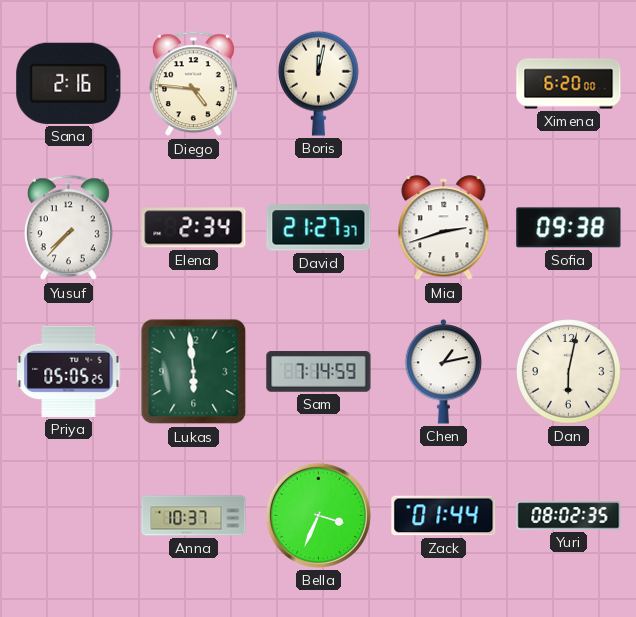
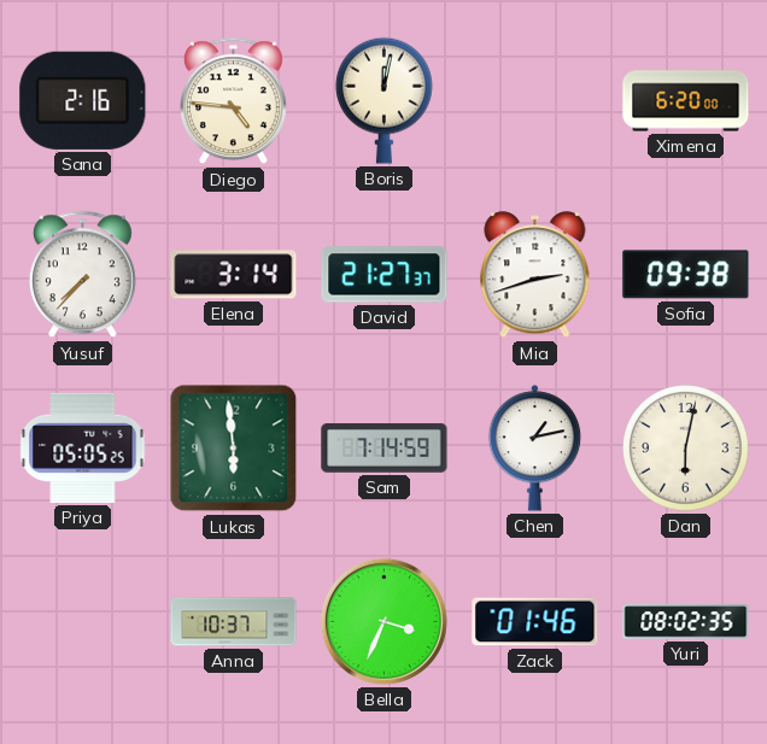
Elena: 2:34 -> 3:14
Zack: 01:44 -> 01:46
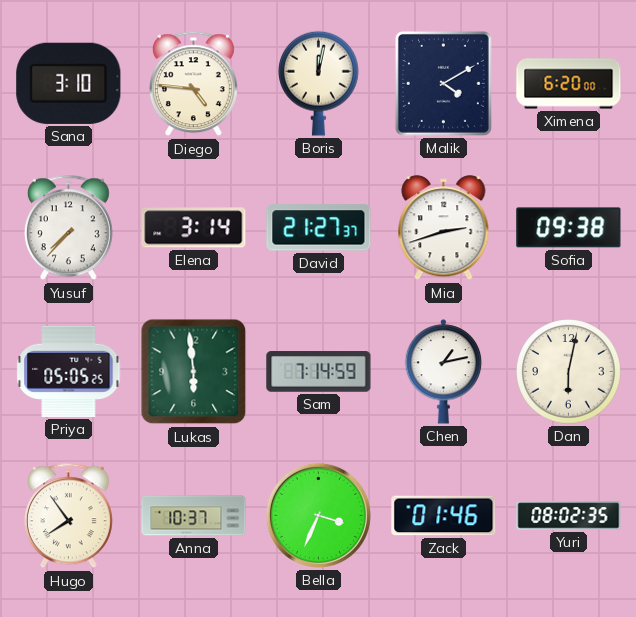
Sana: 2:16 -> 3:10
Malik: none -> 4:10
Hugo: none -> 7:54
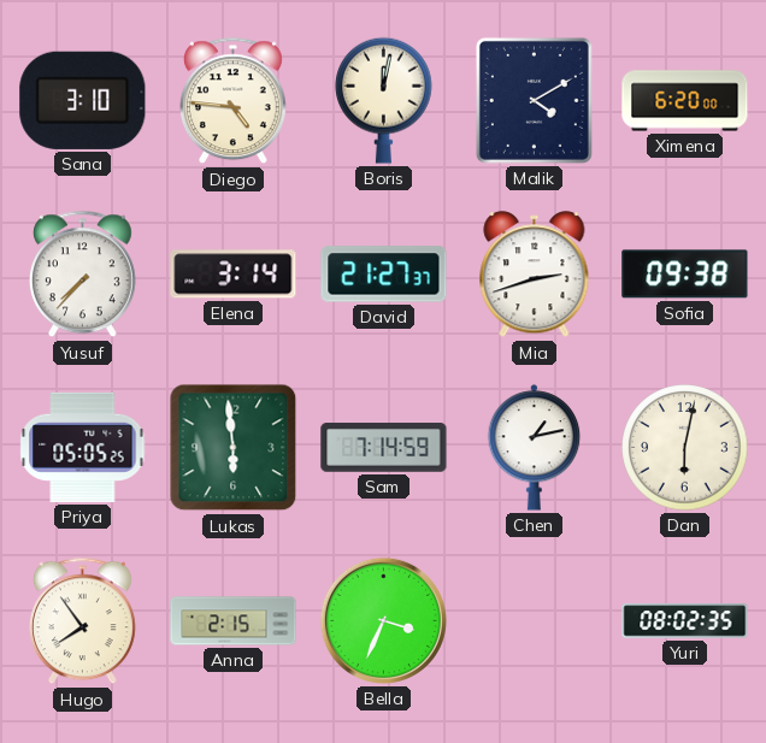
Anna: 10:37 -> 2:15
Zack: 01:46 -> none
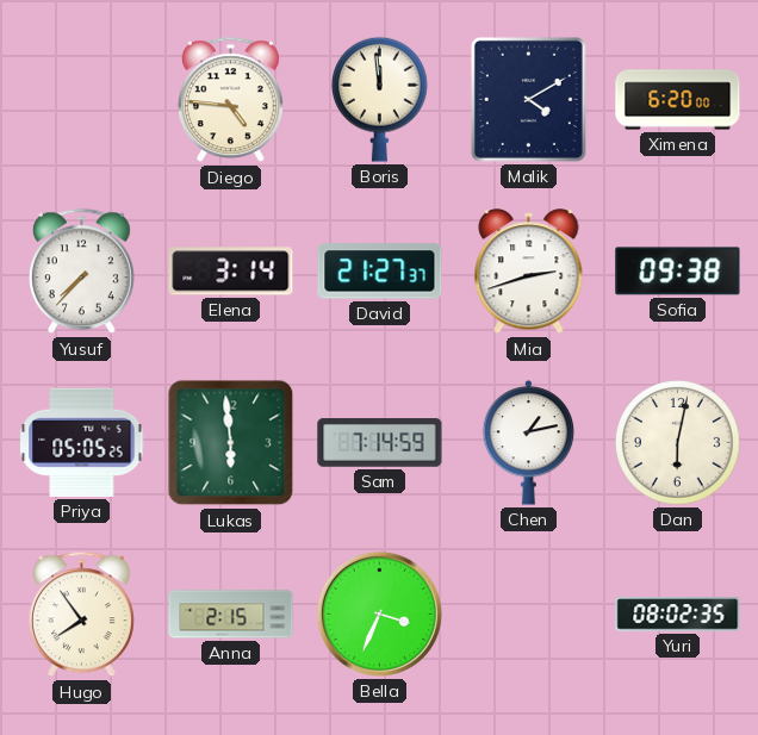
Sana: 3:10 -> none
Boris: 12:02 -> 11:59
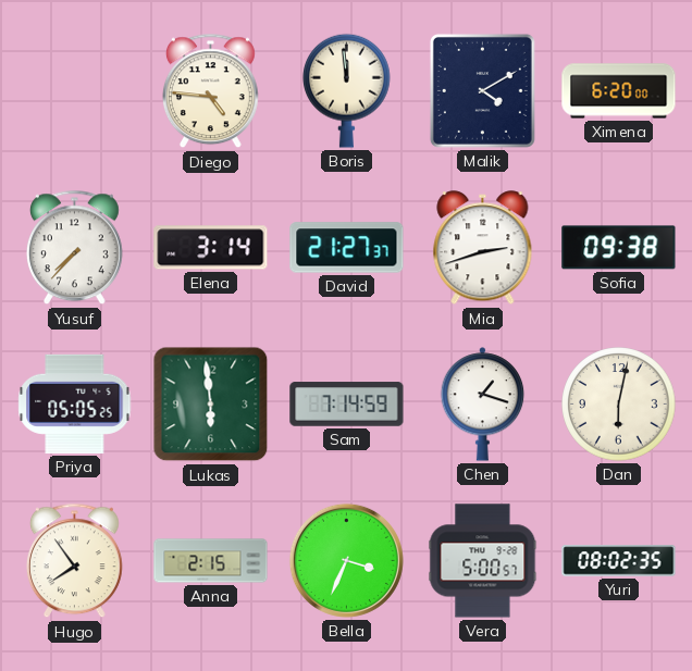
Chen: 1:13 -> 1:18
Vera: none -> 5:00
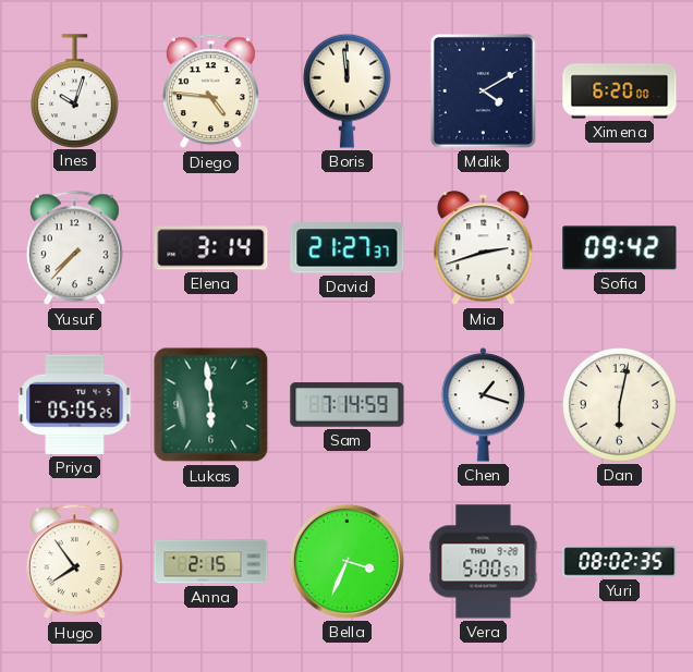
Ines: none -> 10:03
Sofia: 09:38 -> 09:42
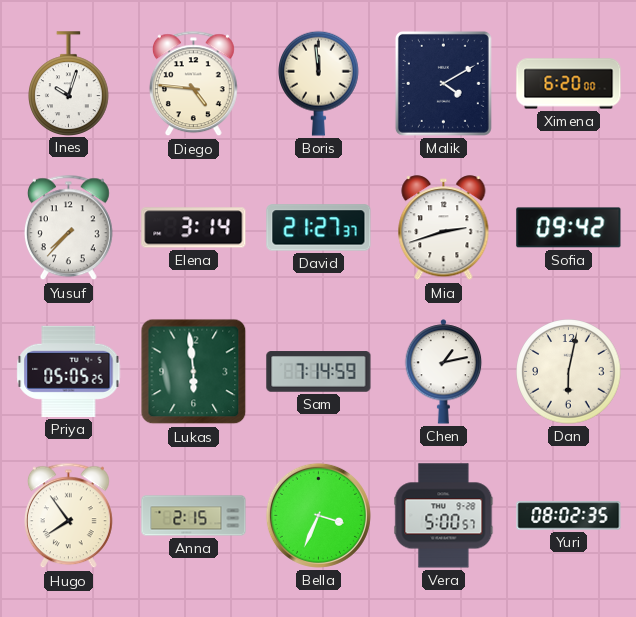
Chen: 1:18 -> 1:13
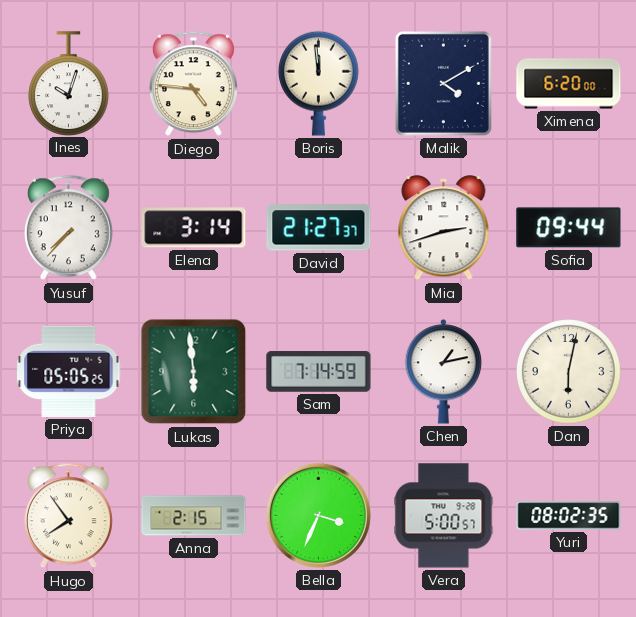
Sofia: 09:42 -> 09:44
